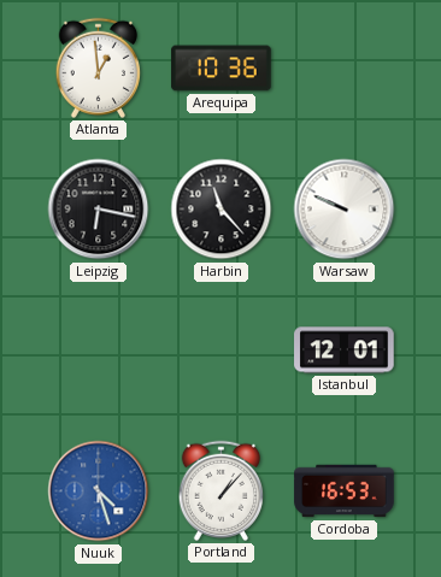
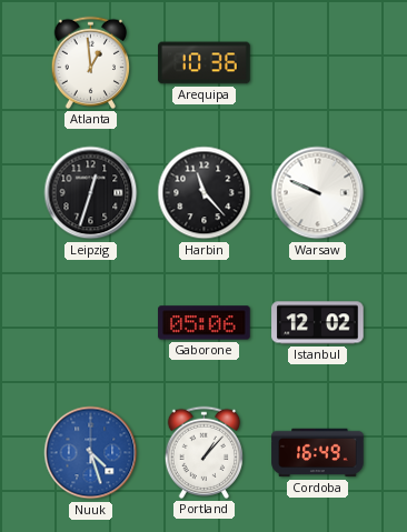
Leipzig: 6:17 -> 12:33
Gaborone: none -> 05:06
Istanbul: 12:01 -> 12:02
Cordoba: 16:53 -> 16:49
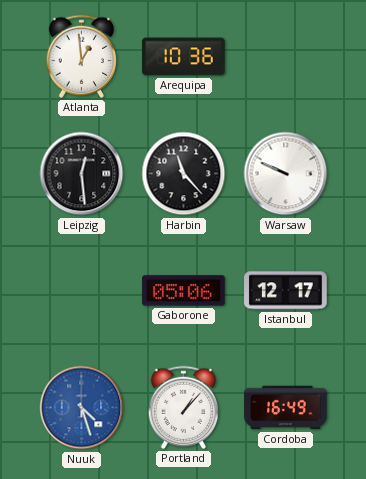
Leipzig: 12:33 -> 12:29
Istanbul: 12:02 -> 12:17
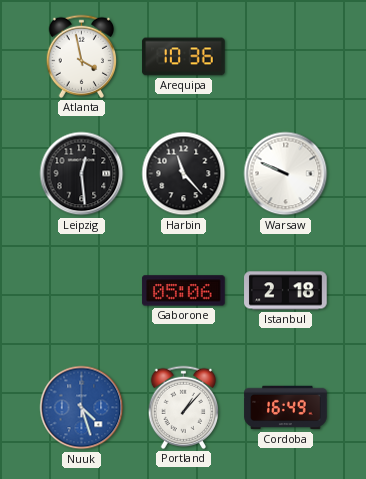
Atlanta: 12:59 -> 3:58
Istanbul: 12:17 -> 2:18
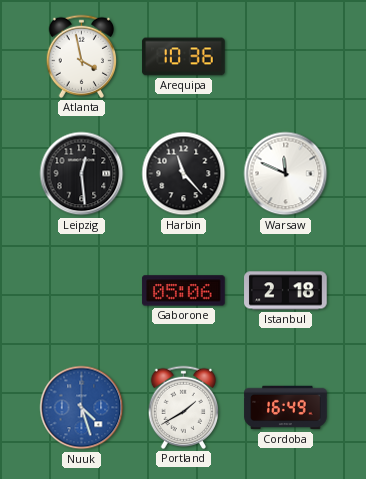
Warsaw: 9:49 -> 11:49
Portland: 1:07 -> 1:40
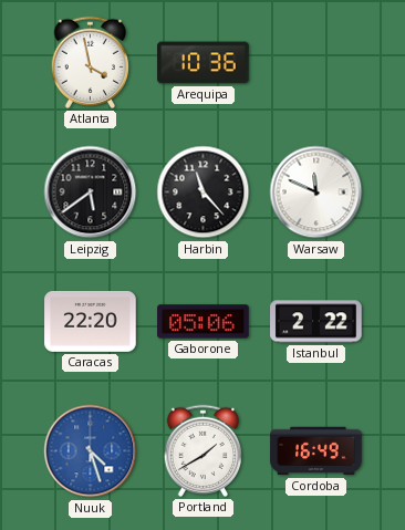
Leipzig: 12:29 -> 5:39
Caracas: none -> 22:20
Istanbul: 2:18 -> 2:22
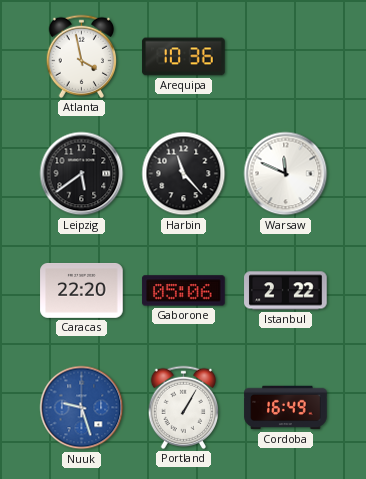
Nuuk: 4:27 -> 9:27
Portland: 1:40 -> 1:05
